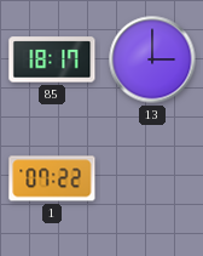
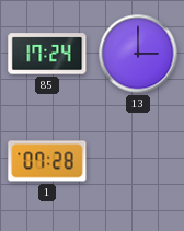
85: 18:17 -> 17:24
1: 07:22 -> 07:28
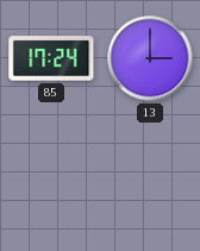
1: 07:28 -> none
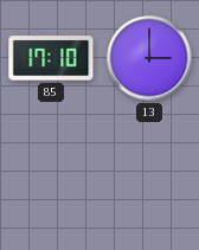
85: 17:24 -> 17:10
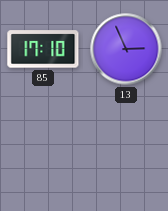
13: 3:00 -> 2:56
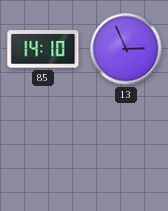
85: 17:10 -> 14:10
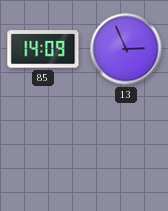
85: 14:10 -> 14:09
